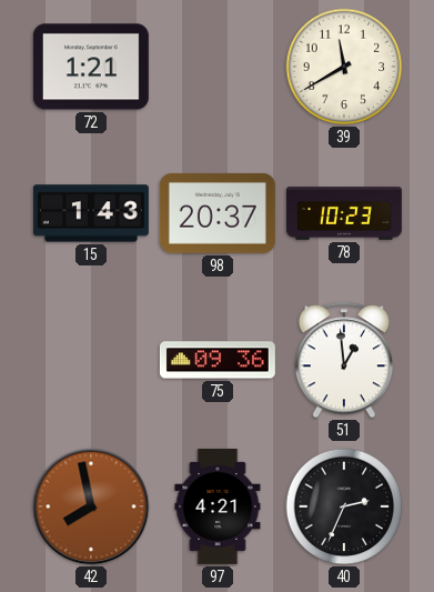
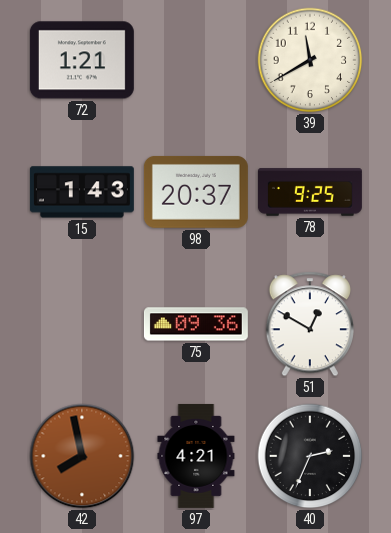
78: 10:23 -> 9:25
51: 12:59 -> 12:50
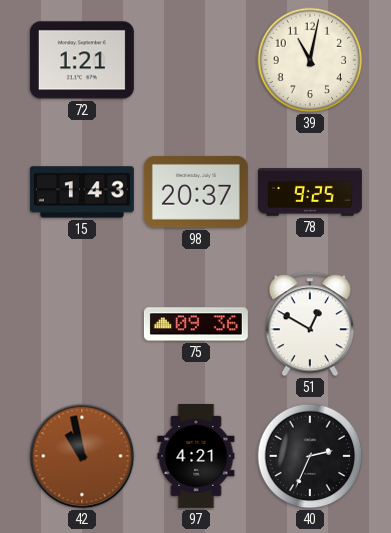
39: 11:40 -> 11:02
42: 7:58 -> 10:58
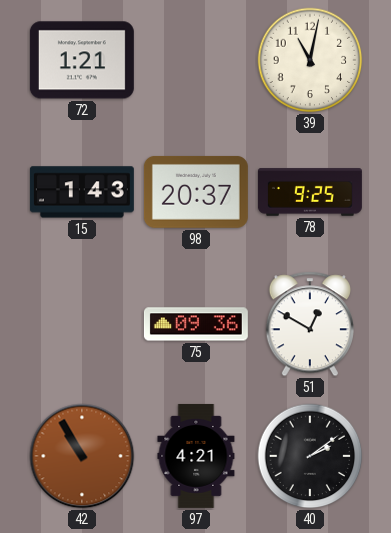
42: 10:58 -> 10:55
40: 2:34 -> 2:09
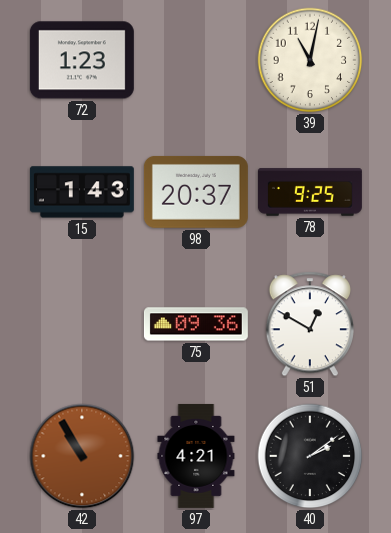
72: 1:21 -> 1:23
